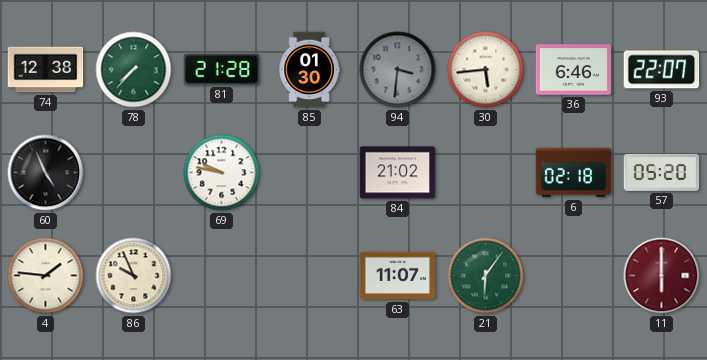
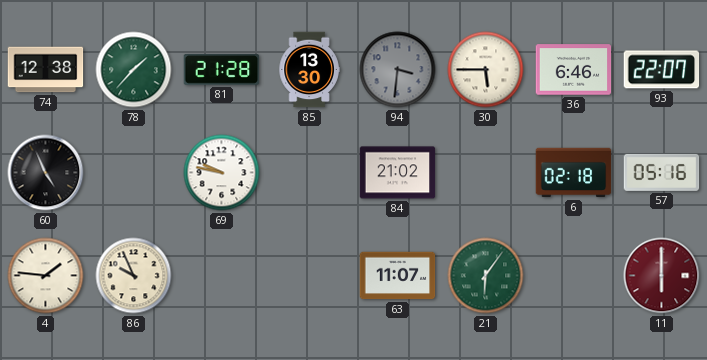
78: 7:37 -> 1:37
85: 01:30 -> 13:30
30: 5:44 -> 5:45
57: 05:20 -> 05:16
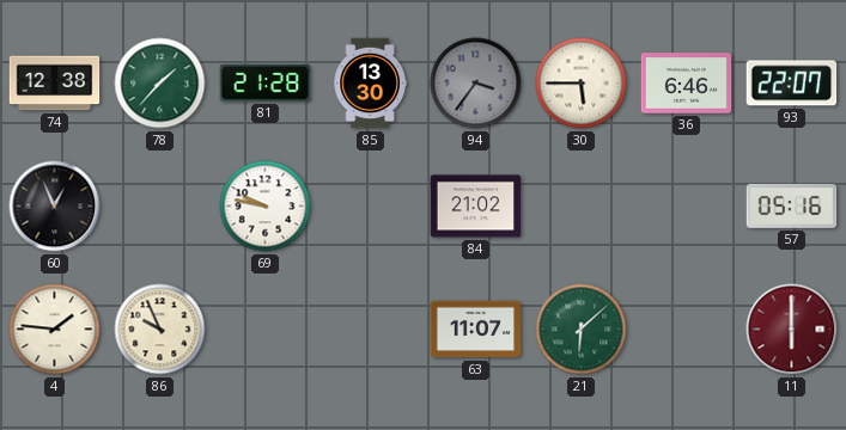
94: 3:31 -> 3:36
60: 4:56 -> 12:56
6: 02:18 -> none
21: 6:06 -> 6:08
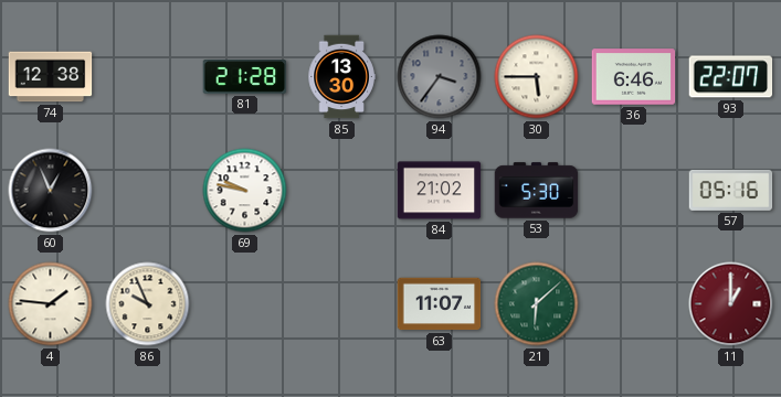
78: 1:37 -> none
53: none -> 5:30
11: 6:00 -> 1:00
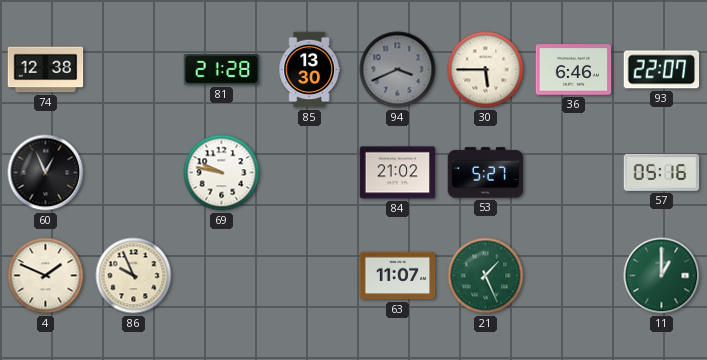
94: 3:36 -> 3:41
53: 5:30 -> 5:27
4: 1:46 -> 1:49
21: 6:08 -> 1:26
11 dial: burgundy -> green
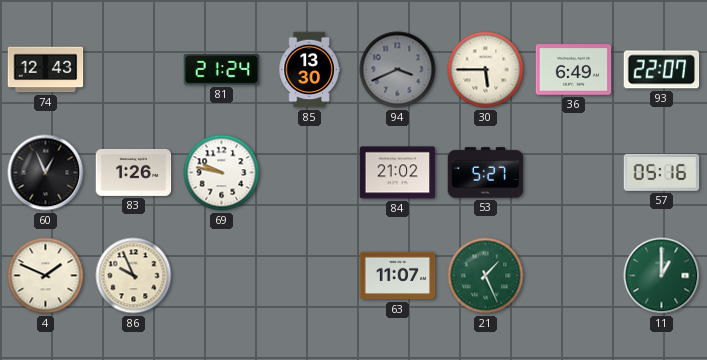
74: 12:38 -> 12:43
81: 21:28 -> 21:24
36: 6:46 -> 6:49
83: none -> 1:26
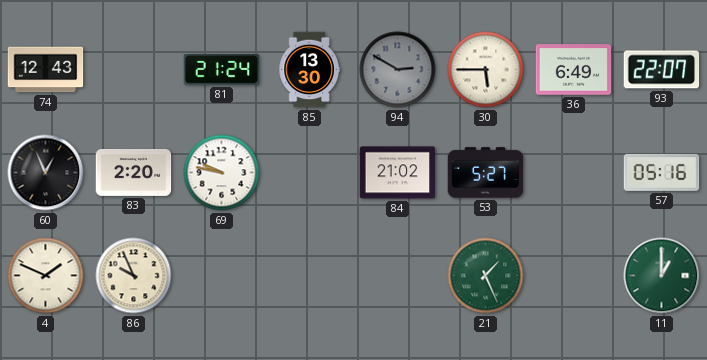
94: 3:41 -> 2:50
83: 1:26 -> 2:20
63: 11:07 -> none
